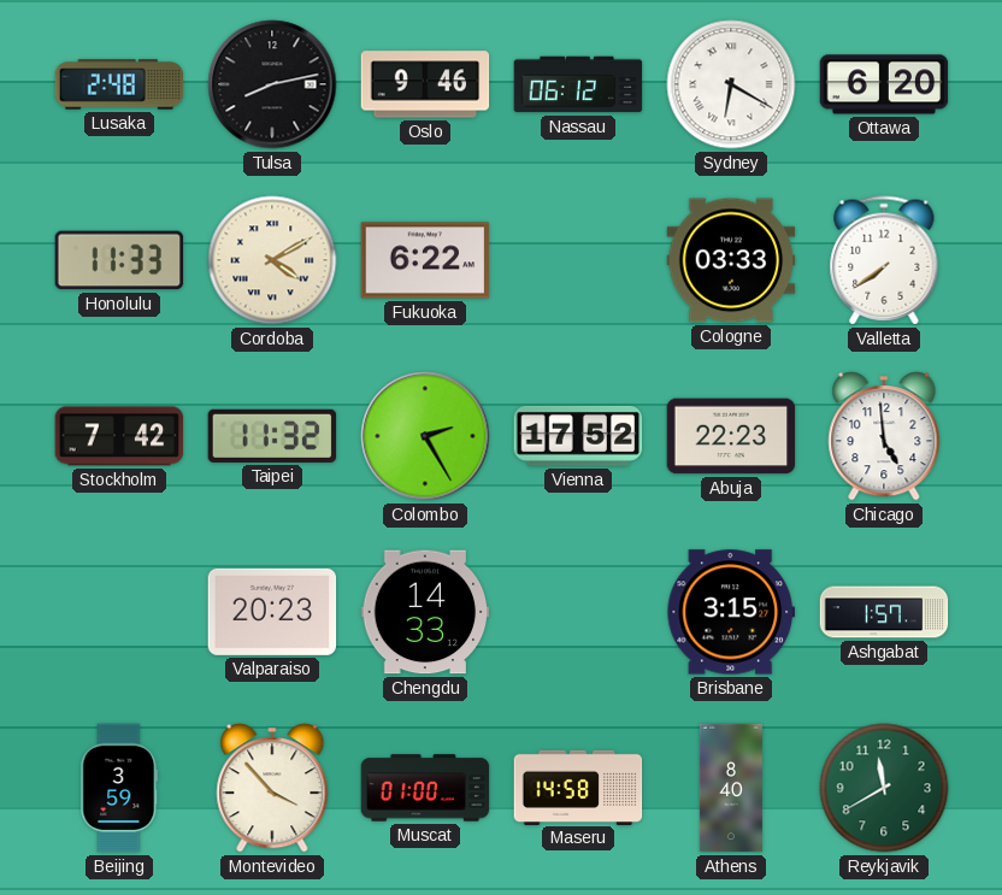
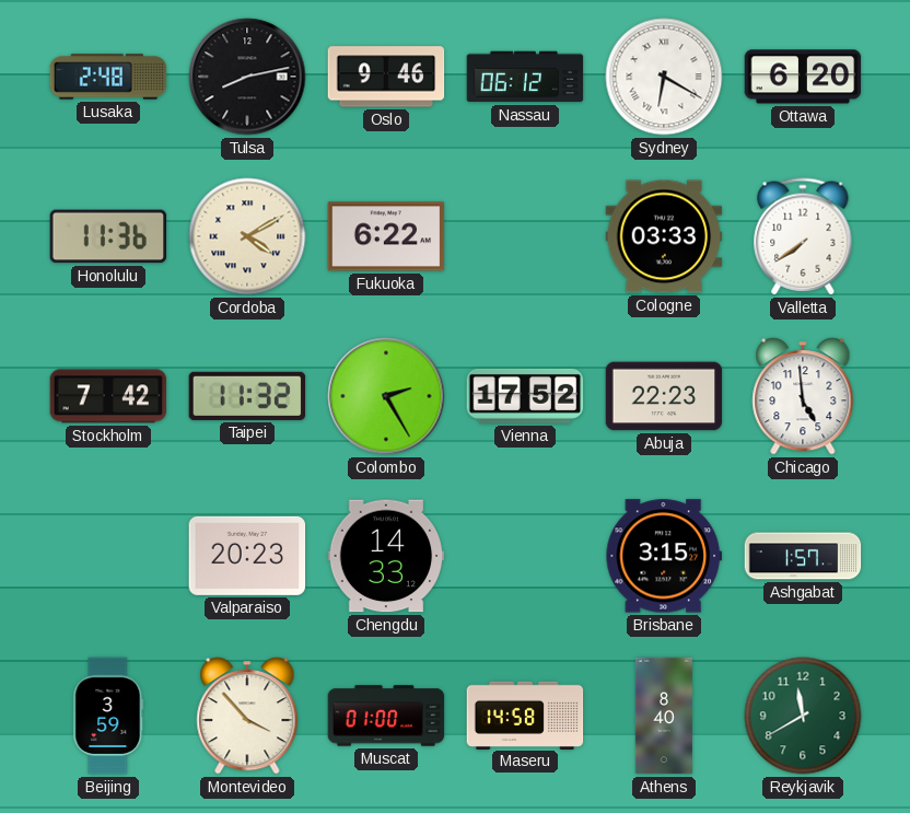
Honolulu: 11:33 -> 11:36
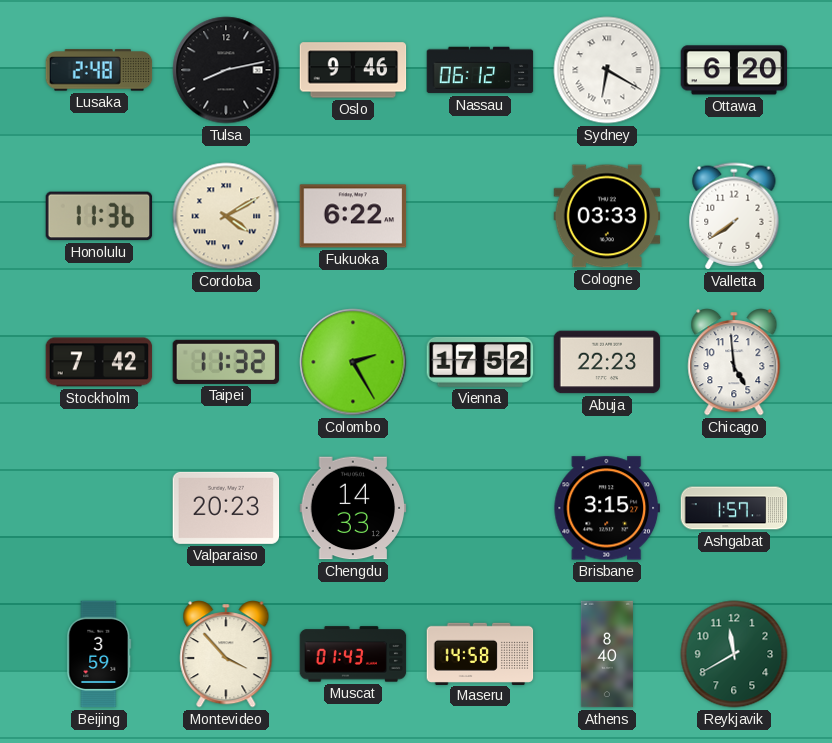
Muscat: 01:00 -> 01:43
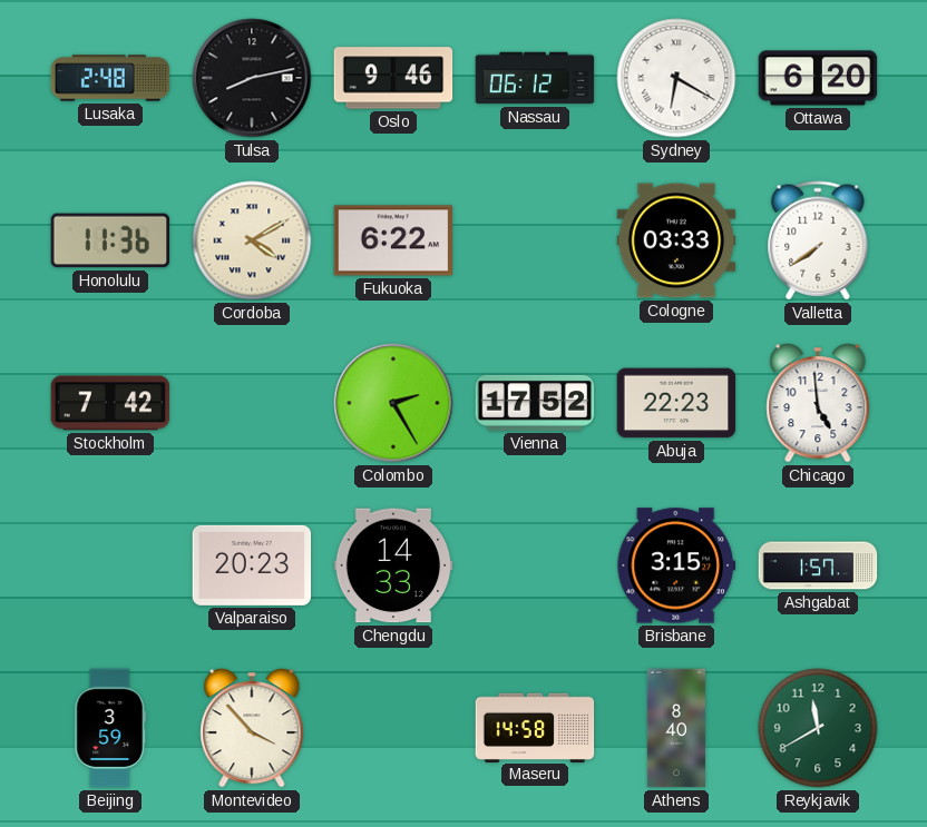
Taipei: 11:32 -> none
Muscat: 01:43 -> none
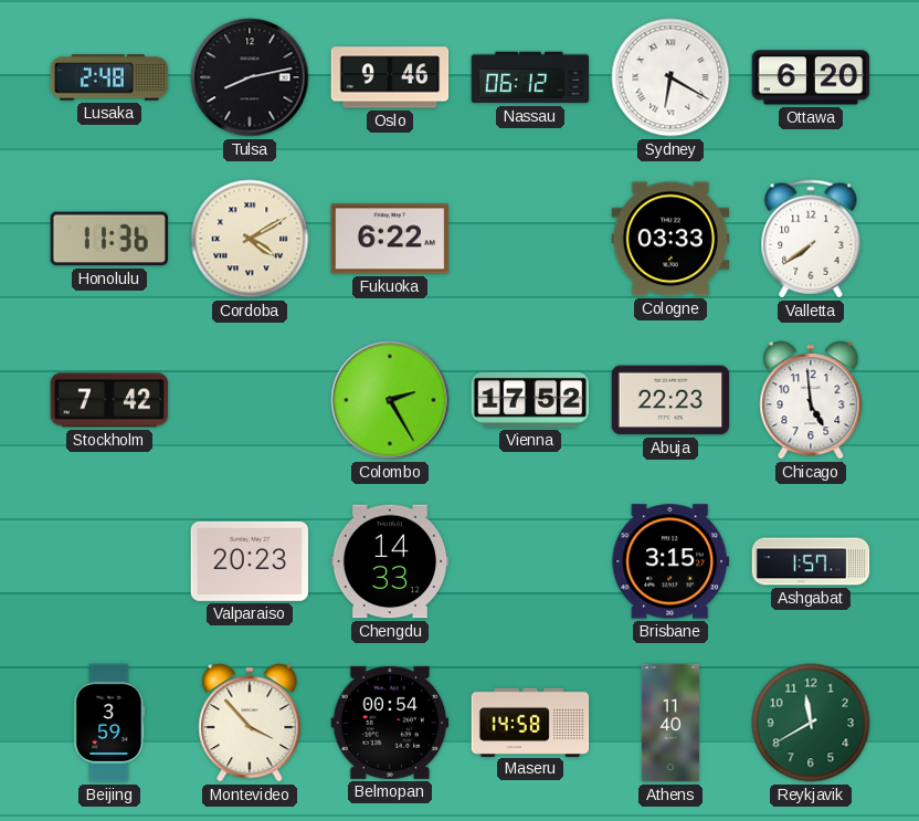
Belmopan: none -> 00:54
Athens: 8:40 -> 11:40
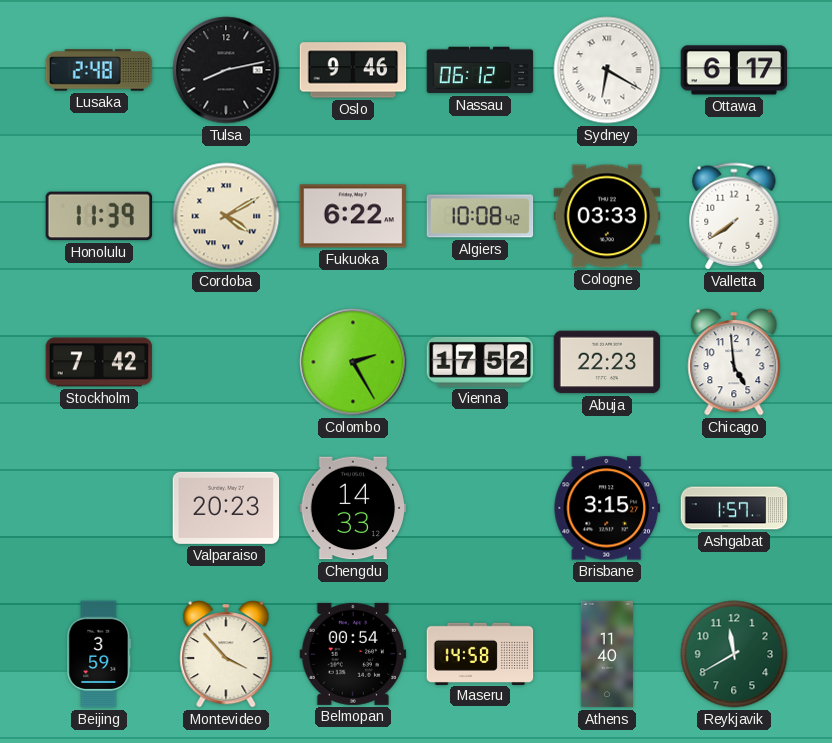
Ottawa: 6:20 -> 6:17
Honolulu: 11:36 -> 11:39
Algiers: none -> 10:08
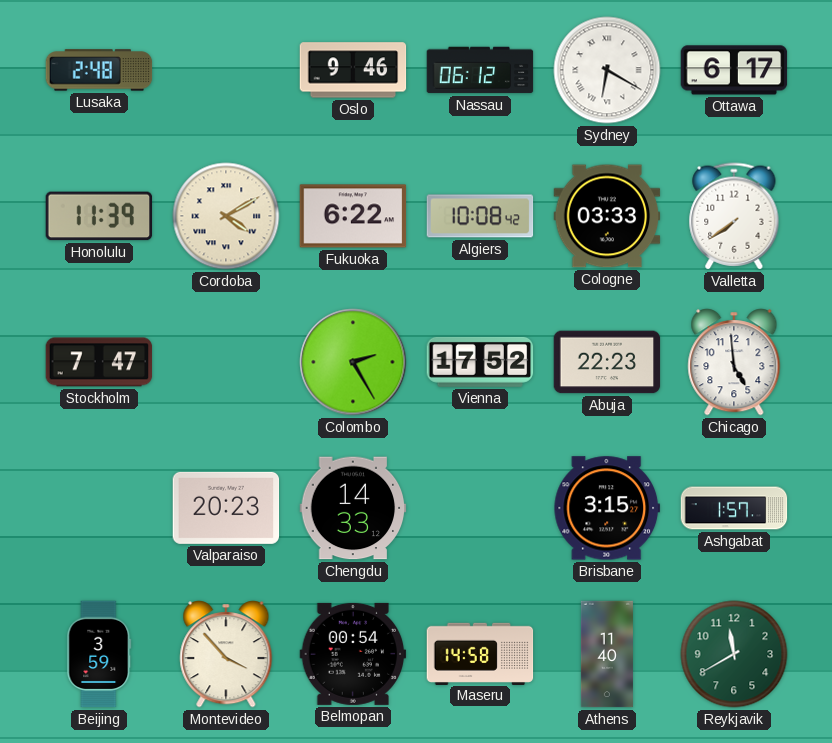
Tulsa: 8:13 -> none
Stockholm: 7:42 -> 7:47
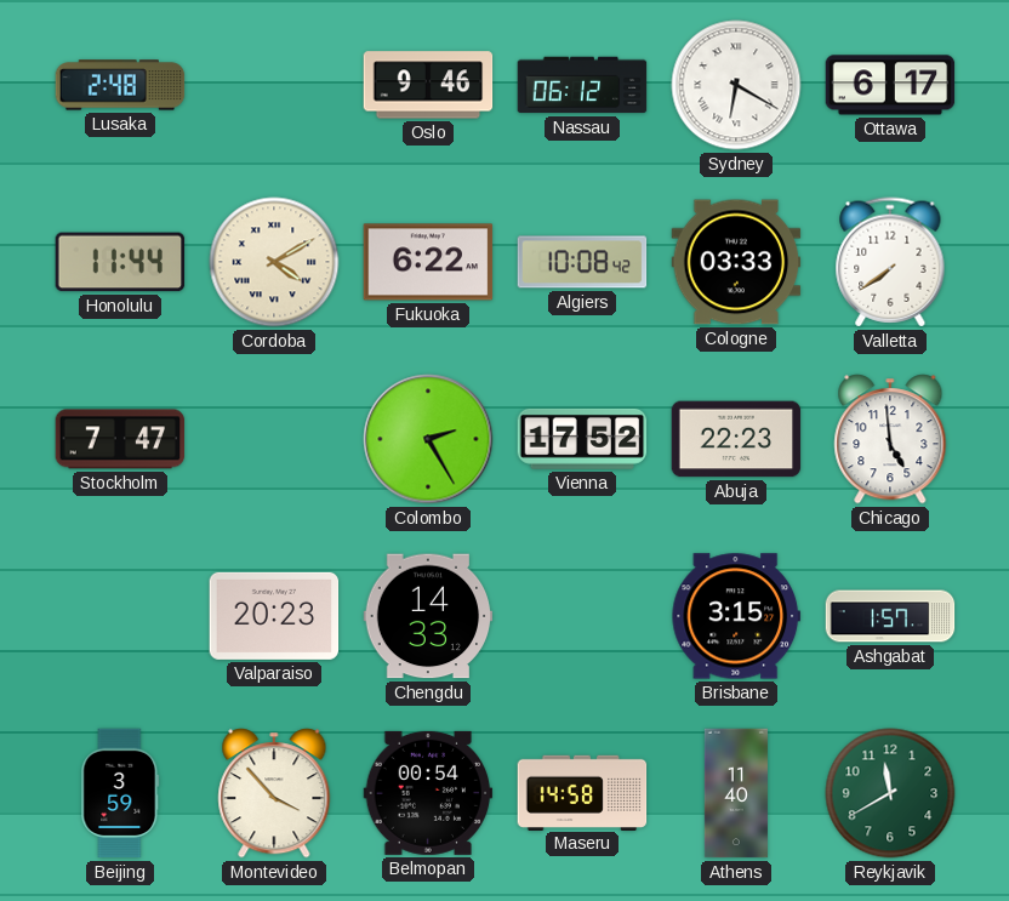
Honolulu: 11:39 -> 11:44
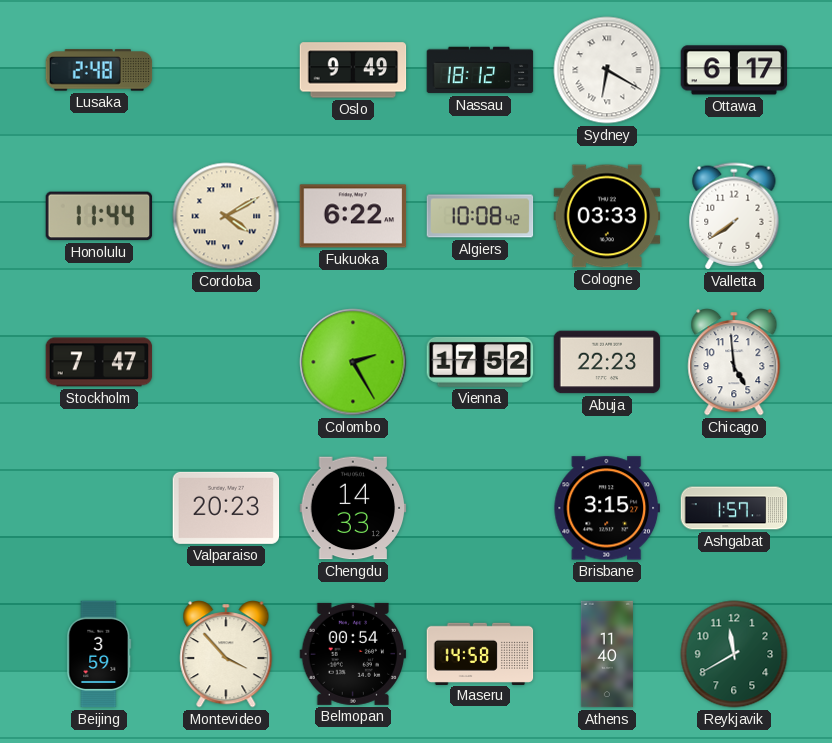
Oslo: 9:46 -> 9:49
Nassau: 06:12 -> 18:12
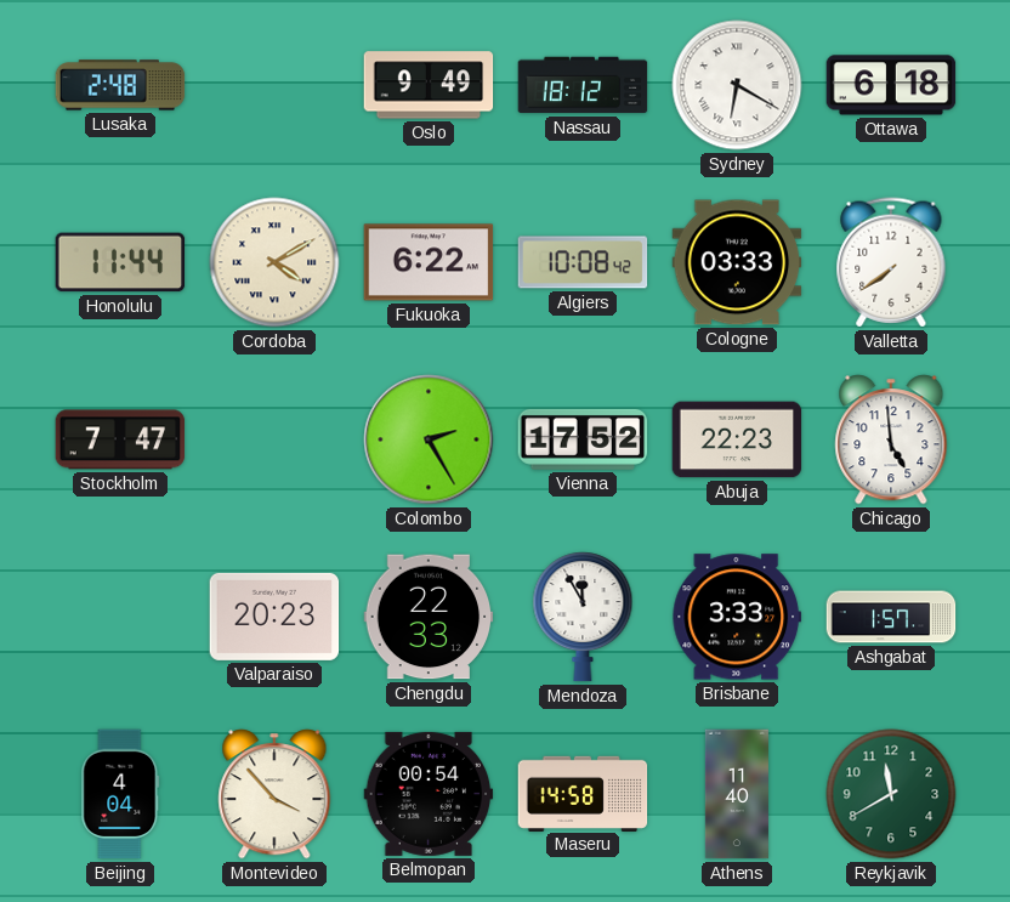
Ottawa: 6:17 -> 6:18
Chengdu: 14:33 -> 22:33
Mendoza: none -> 11:55
Brisbane: 3:15 -> 3:33
Beijing: 3:59 -> 4:04
